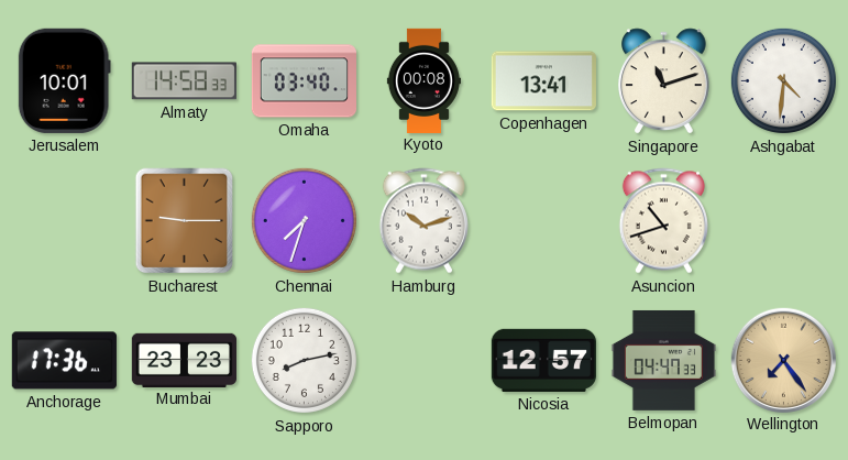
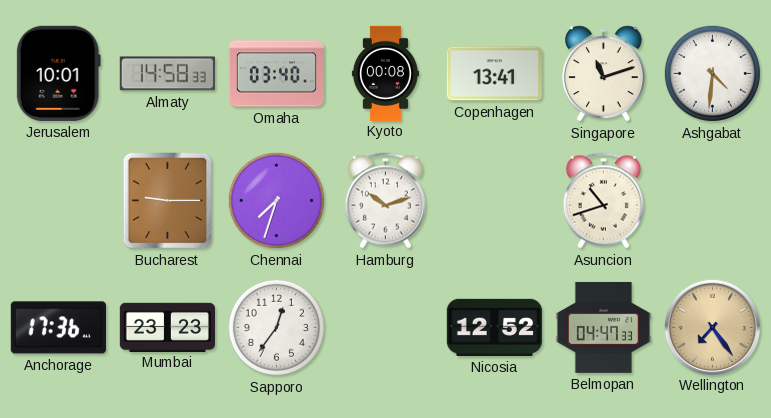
Sapporo: 8:13 -> 12:36
Nicosia: 12:57 -> 12:52
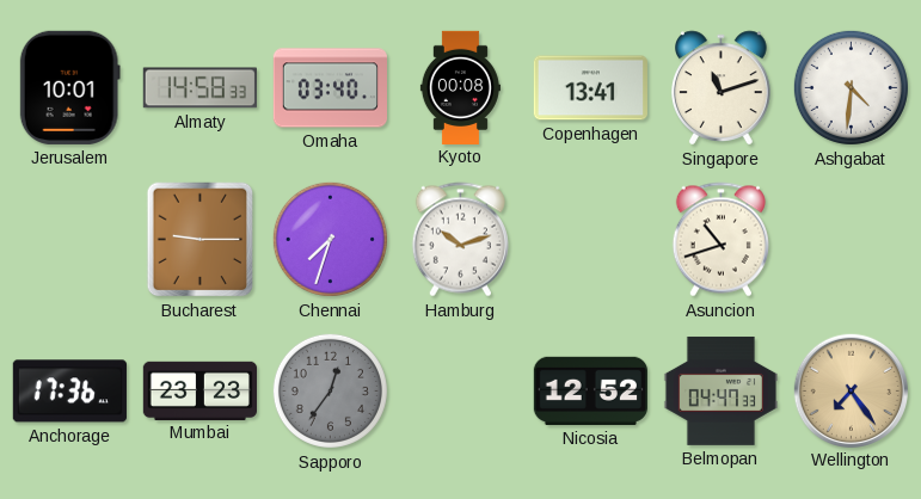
Sapporo dial: white -> grey
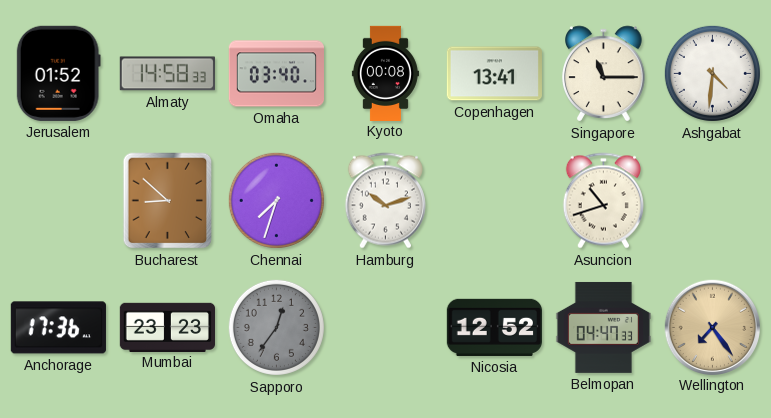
Jerusalem: 10:01 -> 01:52
Singapore: 11:12 -> 11:15
Bucharest: 9:15 -> 8:52
